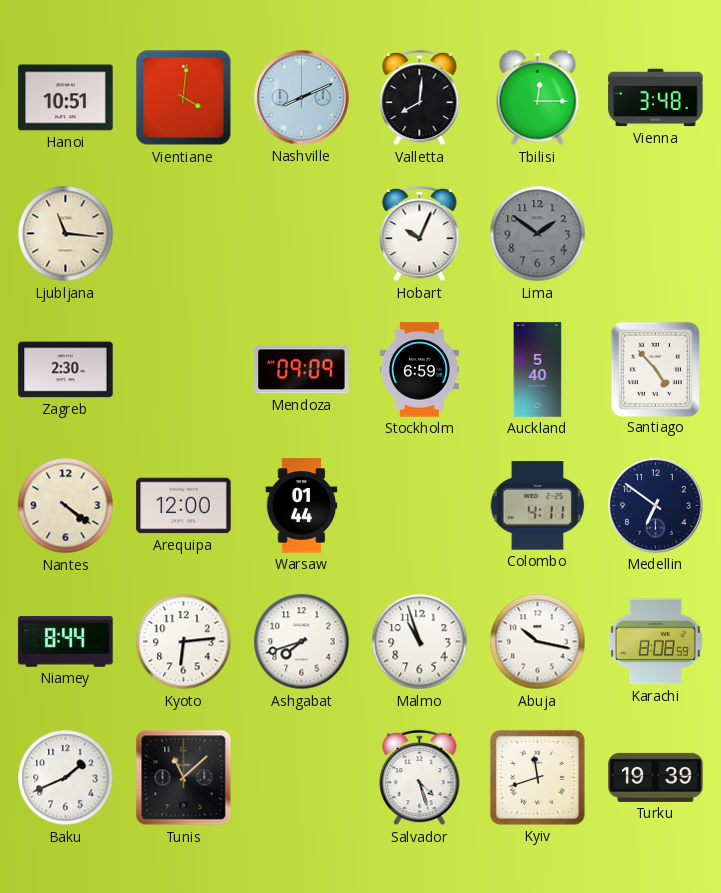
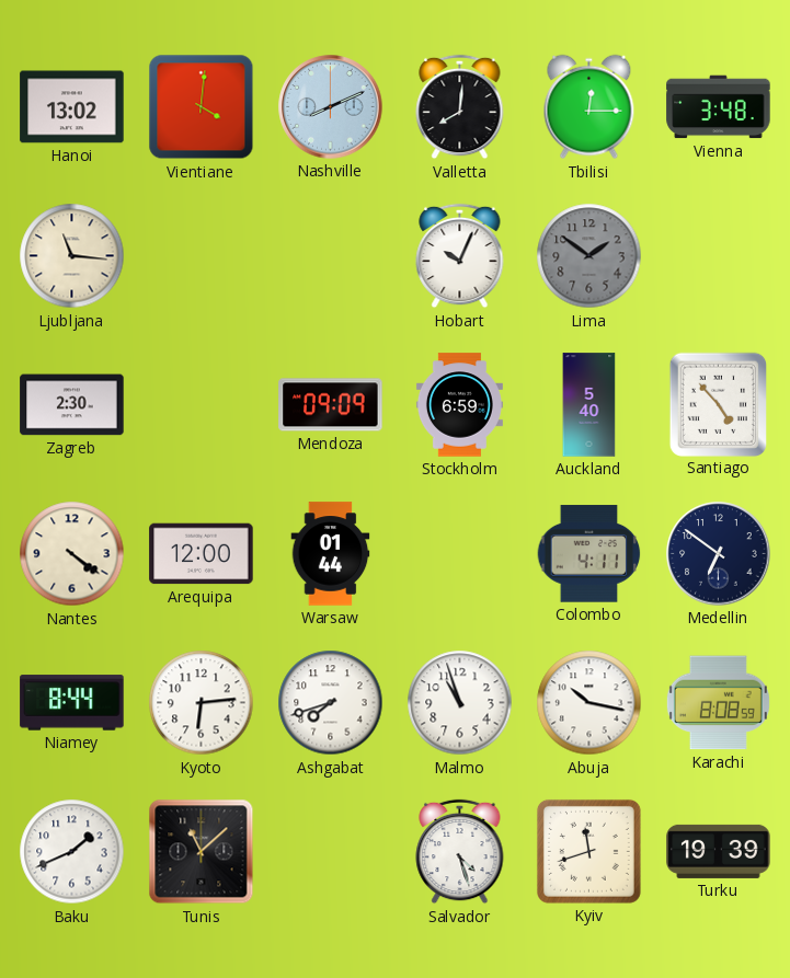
Hanoi: 10:51 -> 13:02
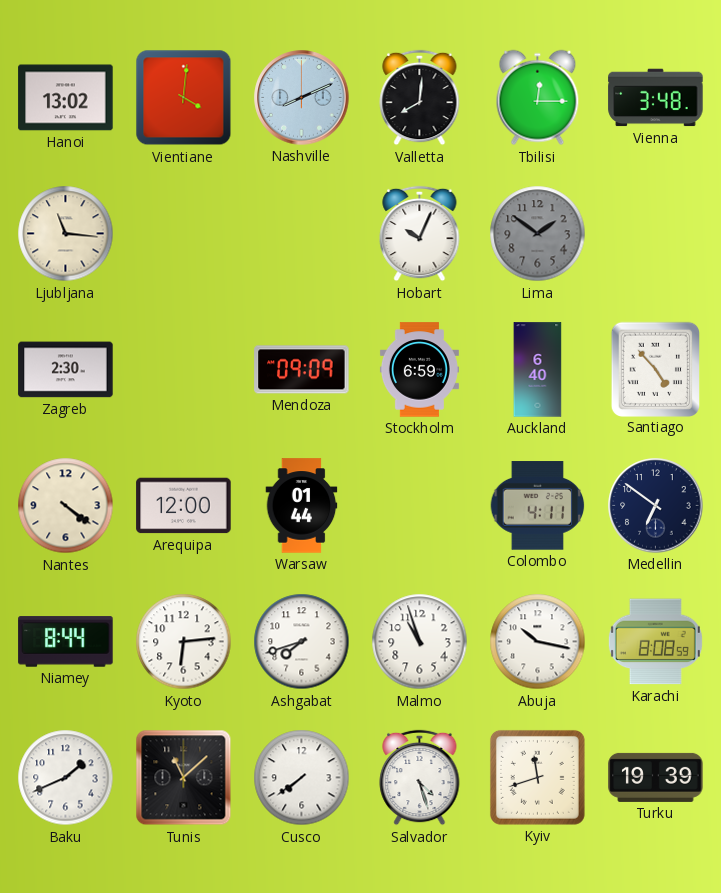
Auckland: 5:40 -> 6:40
Cusco: none -> 7:39
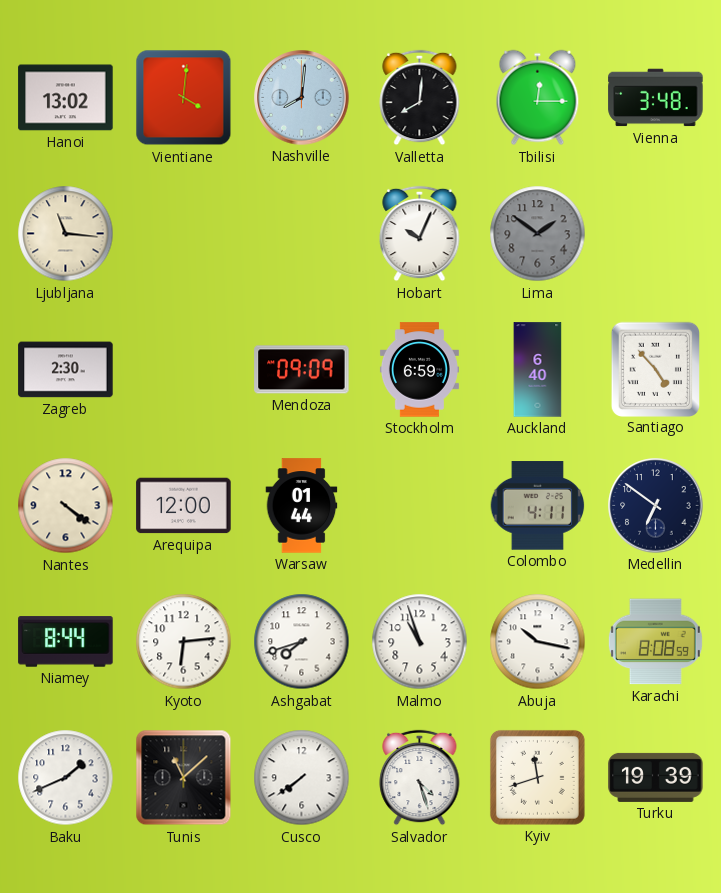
Nashville: 8:11 -> 8:01
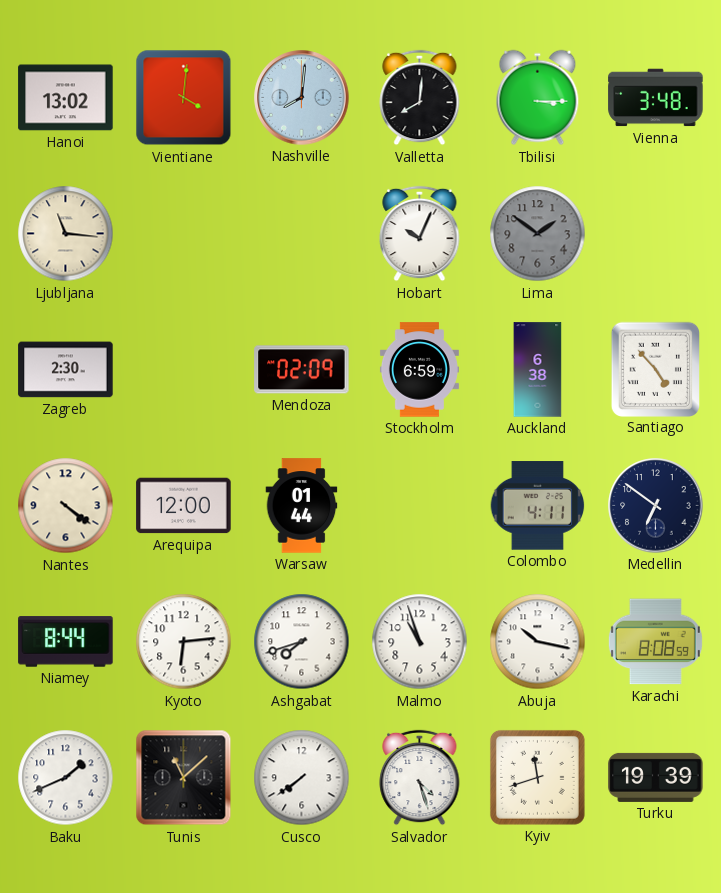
Tbilisi: 12:15 -> 3:15
Mendoza: 09:09 -> 02:09
Auckland: 6:40 -> 6:38
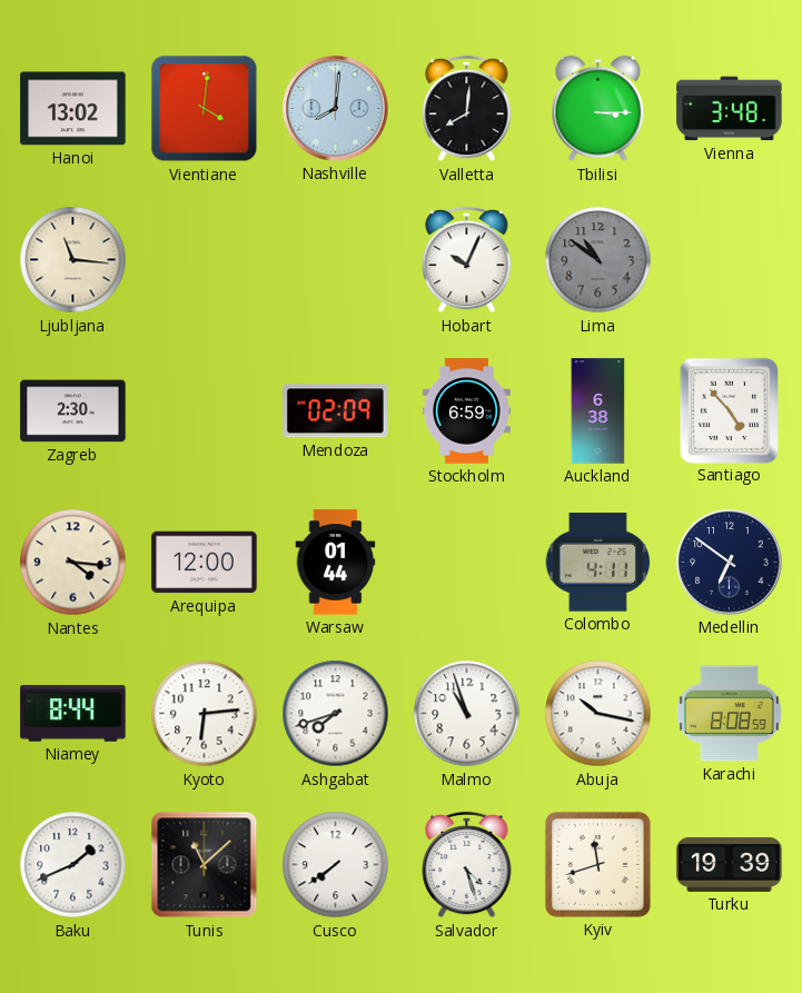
Lima: 1:51 -> 10:51
Nantes: 4:21 -> 4:16
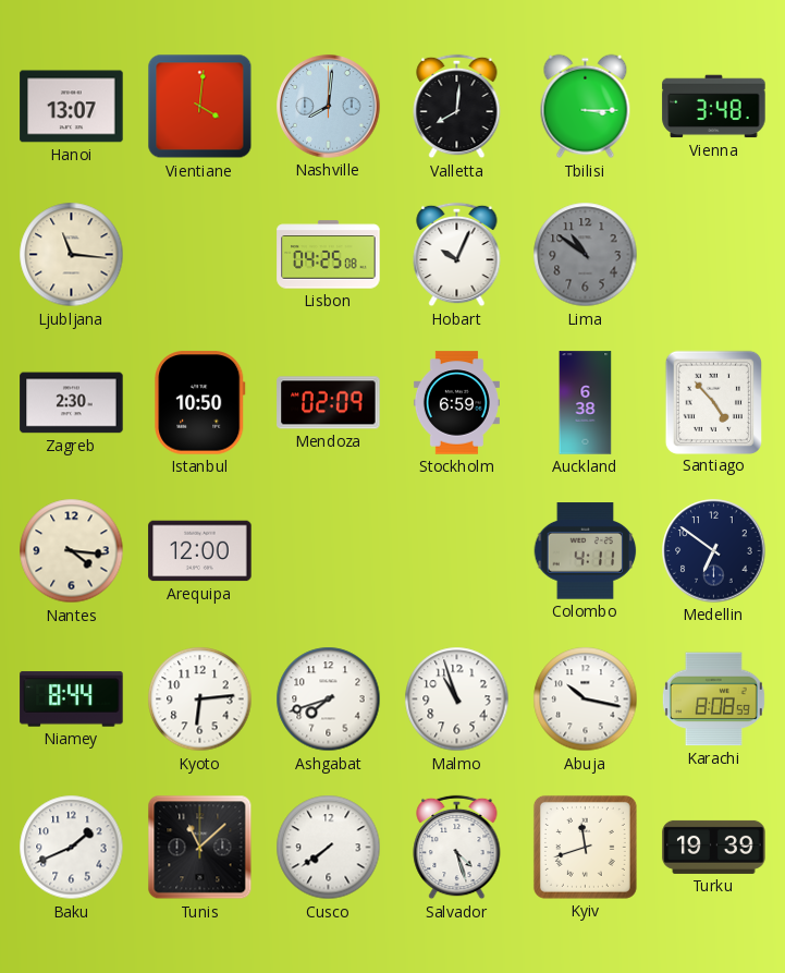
Hanoi: 13:02 -> 13:07
Lisbon: none -> 04:25
Istanbul: none -> 10:50
Warsaw: 01:44 -> none
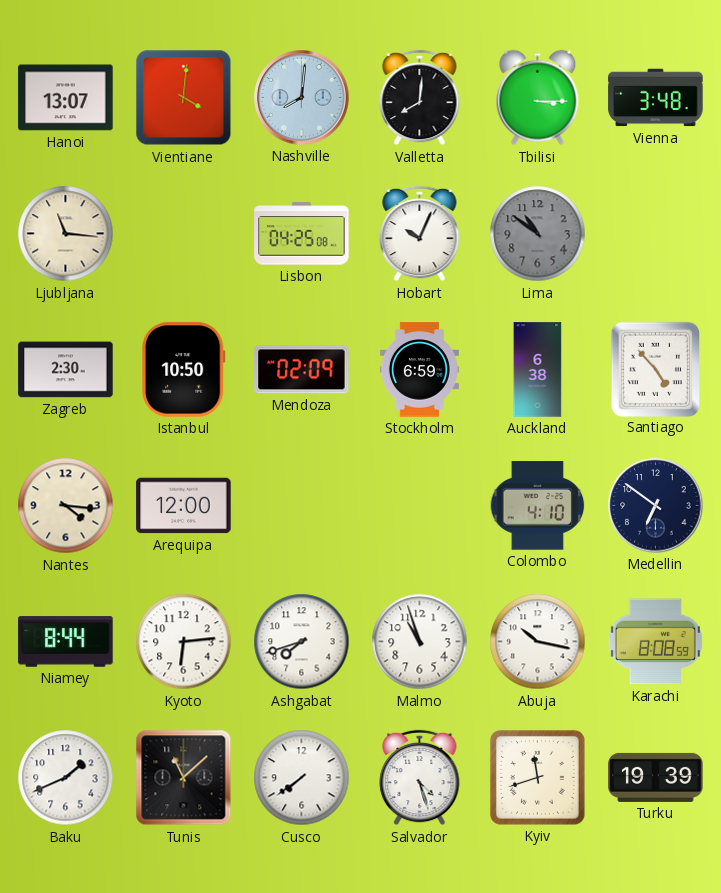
Colombo: 4:11 -> 4:10
